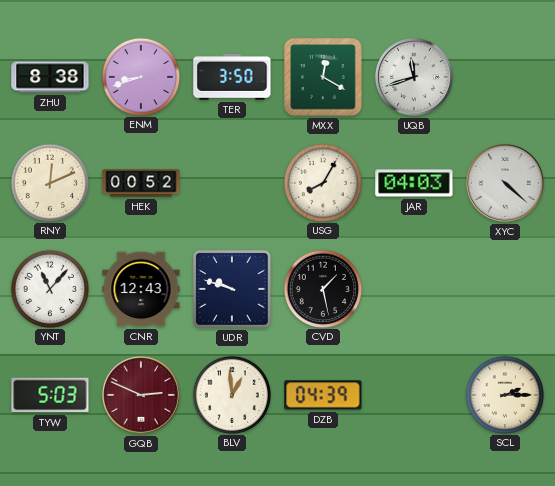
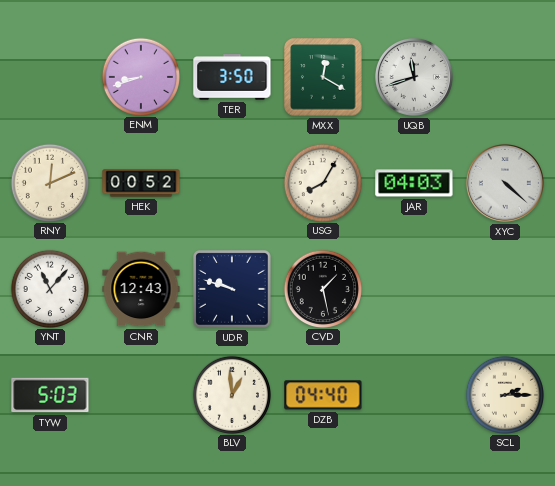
ZHU: 8:38 -> none
GQB: 2:49 -> none
DZB: 04:39 -> 04:40
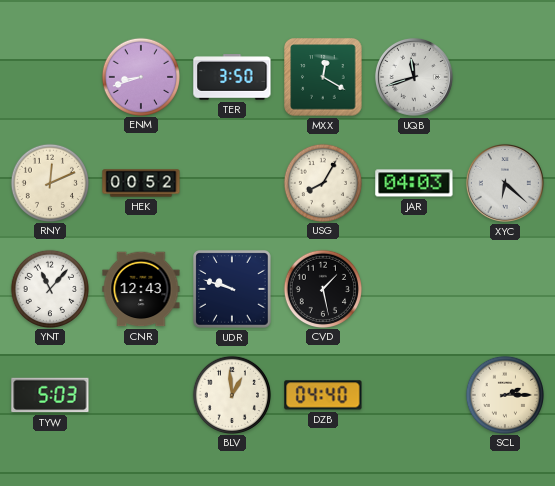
XYC: 4:22 -> 6:22
